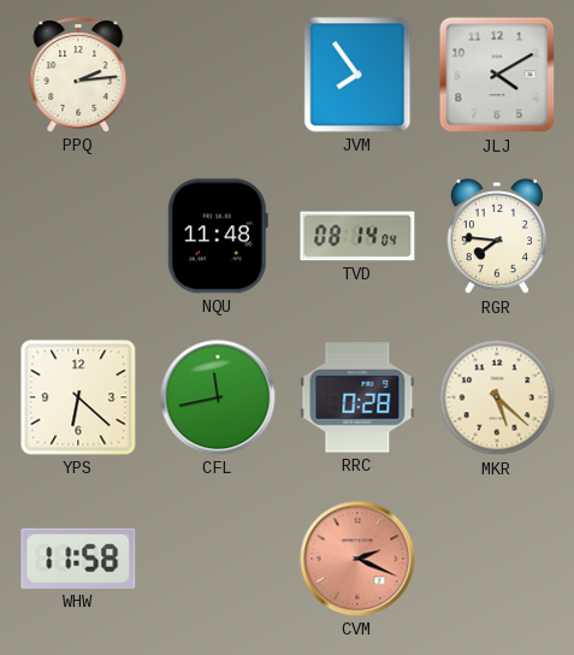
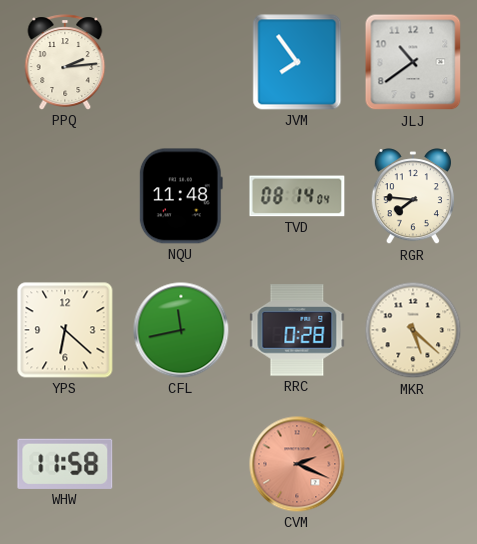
JLJ: 4:10 -> 10:39
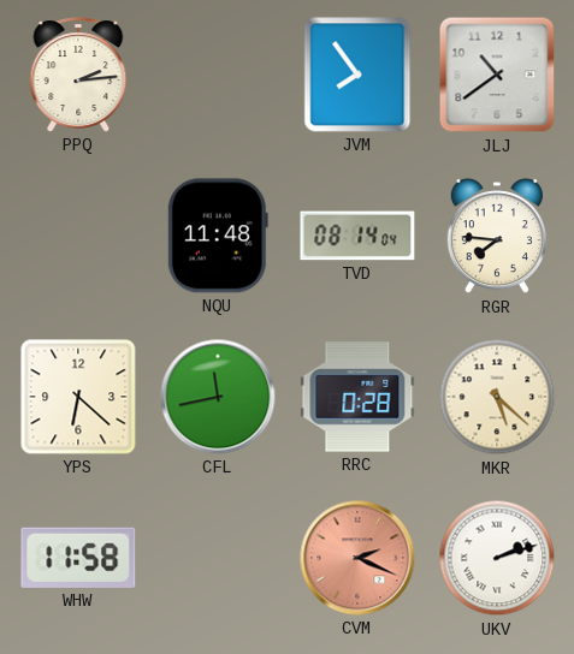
UKV: none -> 2:12
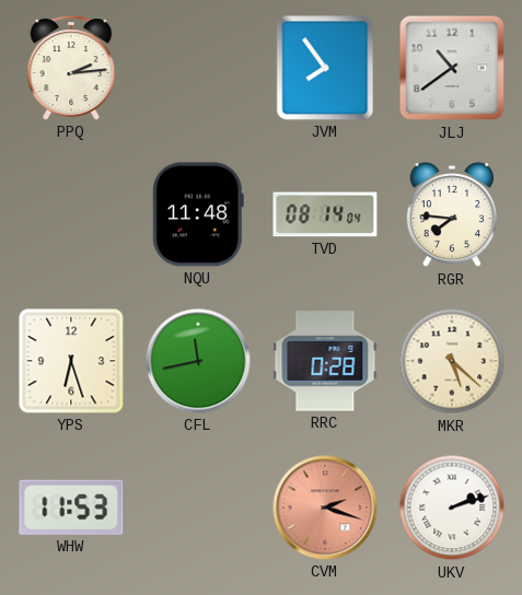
YPS: 6:22 -> 6:27
WHW: 11:58 -> 11:53
CVM: 2:19 -> 2:18
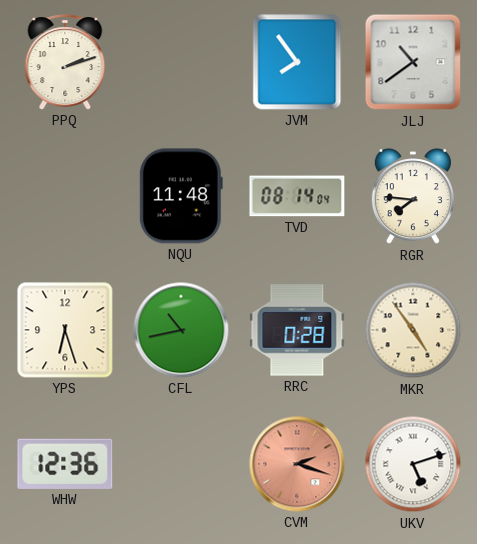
PPQ: 2:14 -> 2:12
CFL: 11:43 -> 10:43
MKR: 5:22 -> 4:54
WHW: 11:53 -> 12:36
UKV: 2:12 -> 5:12
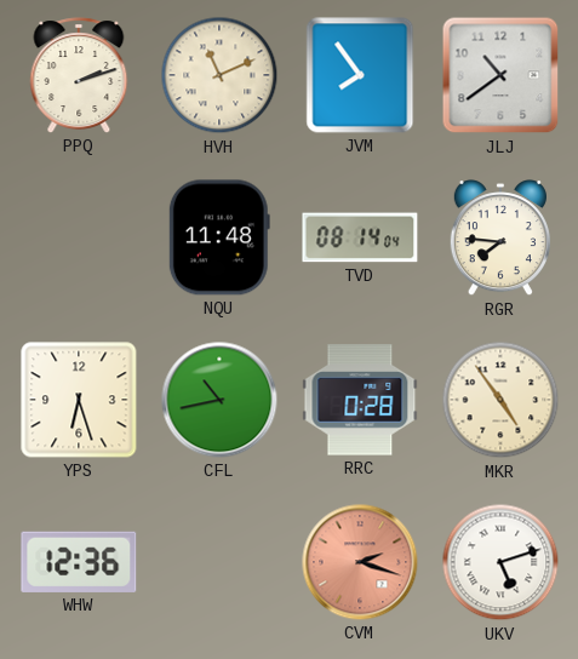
HVH: none -> 11:11
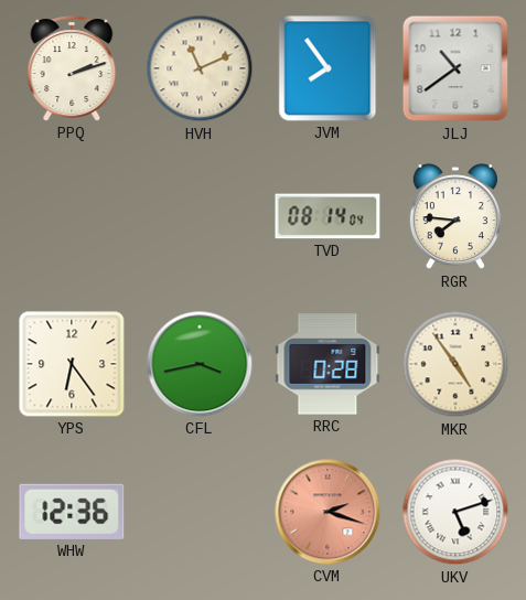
NQU: 11:48 -> none
YPS: 6:27 -> 6:24
CFL: 10:43 -> 3:43
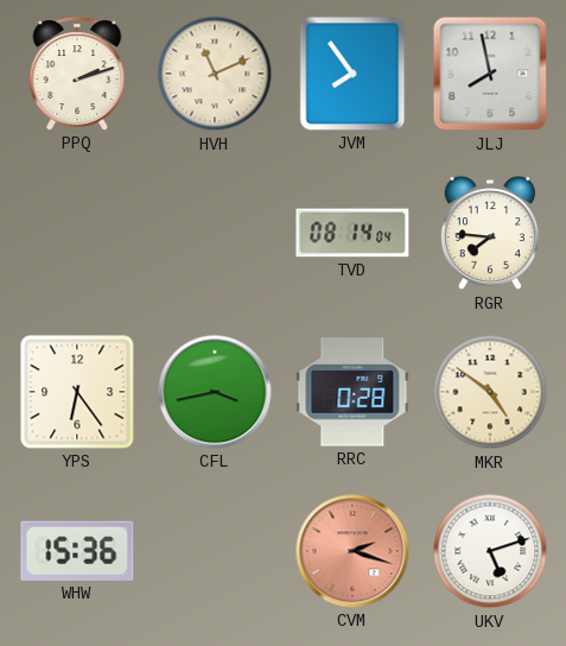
JLJ: 10:39 -> 7:58
MKR: 4:54 -> 4:51
WHW: 12:36 -> 15:36
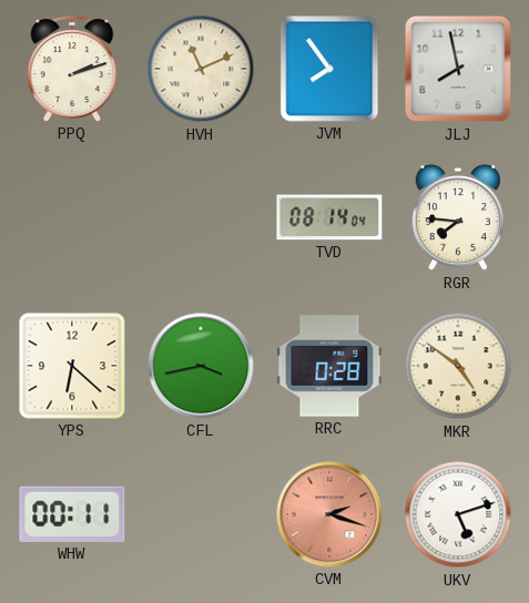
YPS: 6:24 -> 6:22
WHW: 15:36 -> 00:11
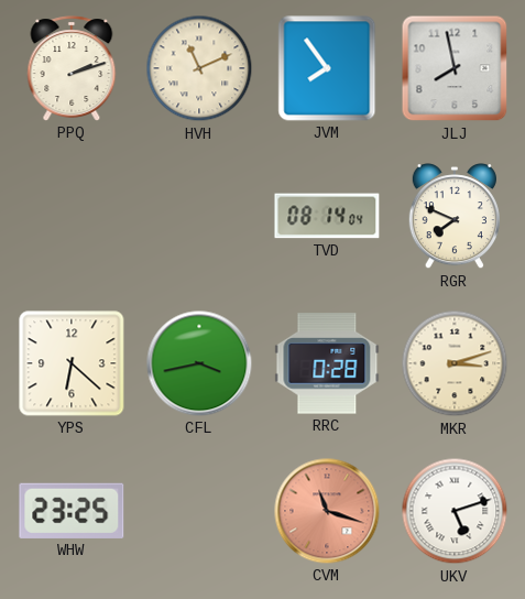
RGR: 7:46 -> 7:49
MKR: 4:51 -> 3:12
WHW: 00:11 -> 23:25
CVM: 2:18 -> 11:18
